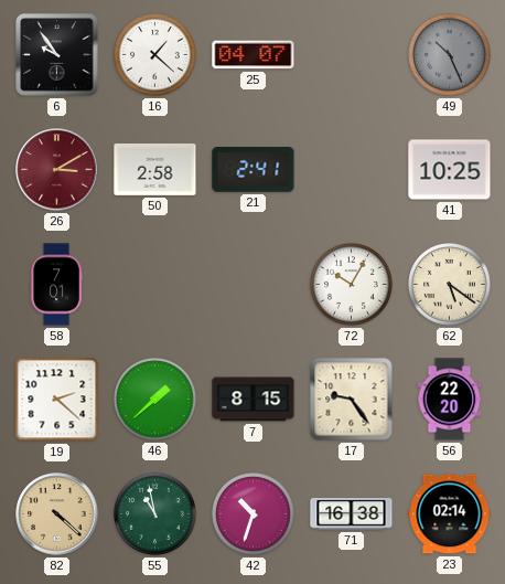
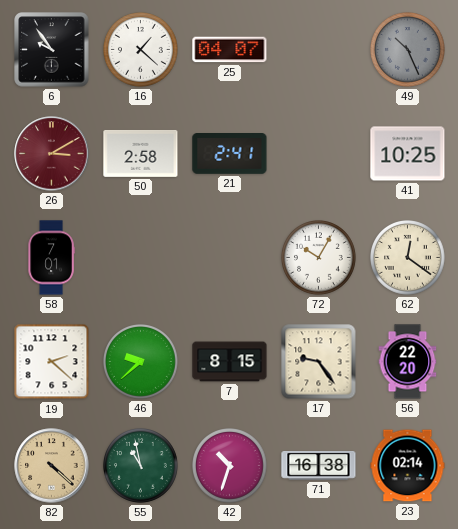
62: 5:21 -> 12:21
46: 1:38 -> 9:38
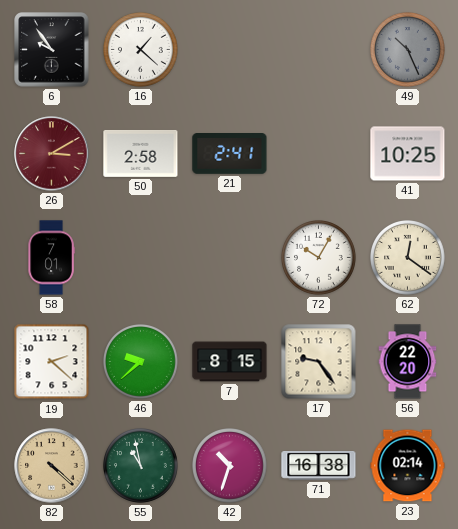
25: 04:07 -> none
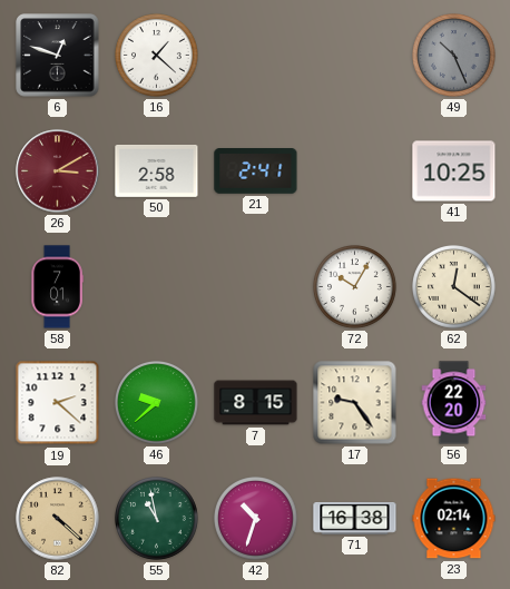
6: 9:54 -> 12:48
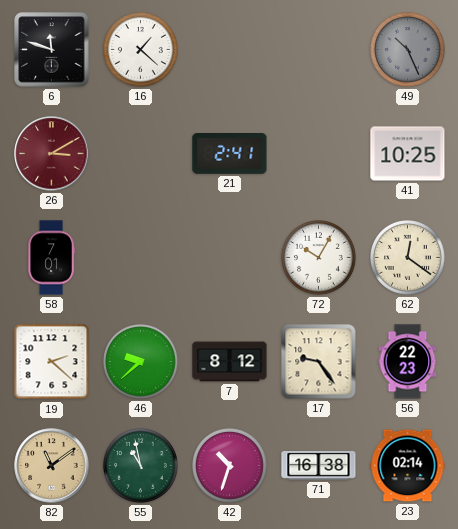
6: 12:48 -> 11:48
50: 2:58 -> none
7: 8:15 -> 8:12
56: 22:20 -> 22:23
82: 4:22 -> 11:09
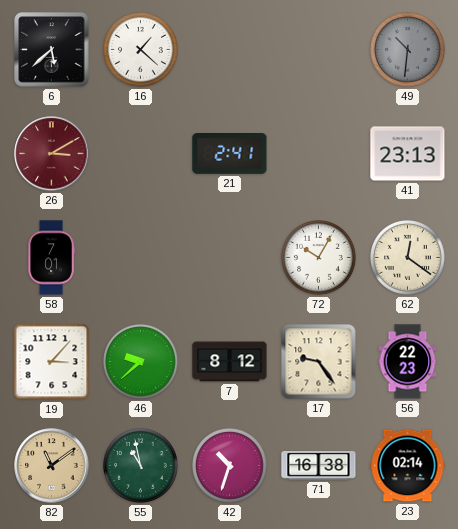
6: 11:48 -> 5:38
49: 10:26 -> 10:31
41: 10:25 -> 23:13
19: 2:22 -> 3:07
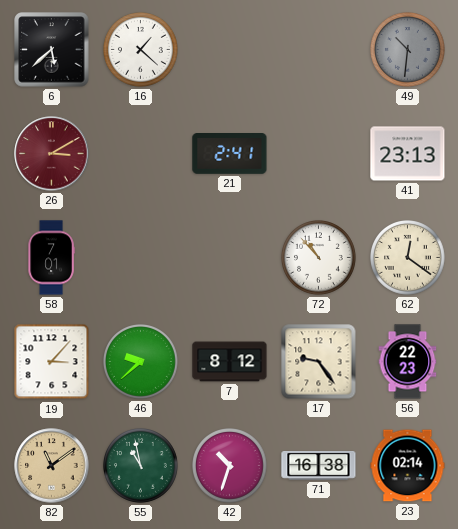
72: 10:05 -> 10:53
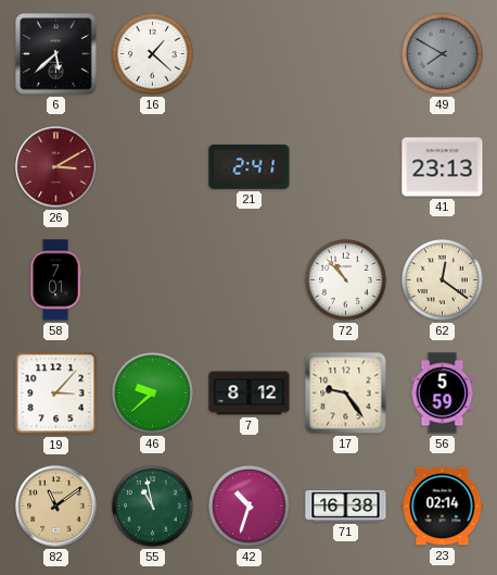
49: 10:31 -> 7:50
56: 22:23 -> 5:59
